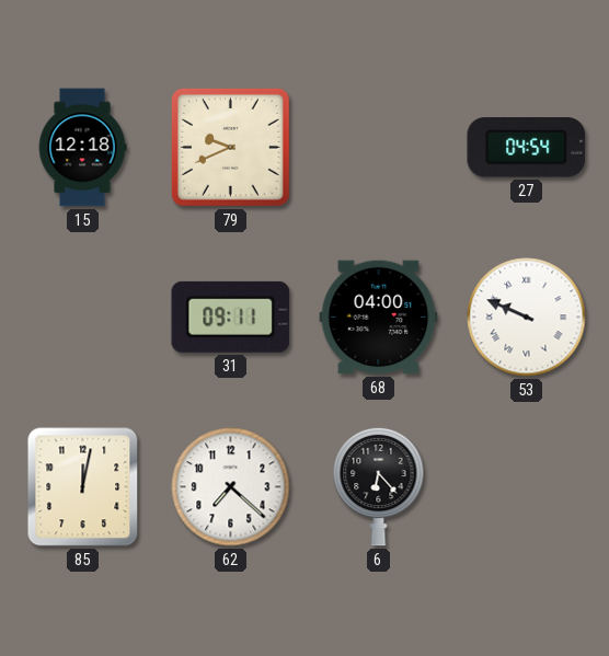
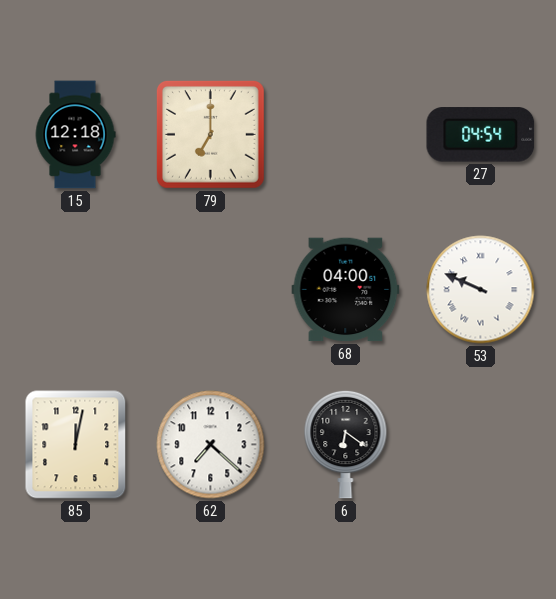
79: 9:41 -> 7:00
31: 09:11 -> none
6: 6:23 -> 6:21
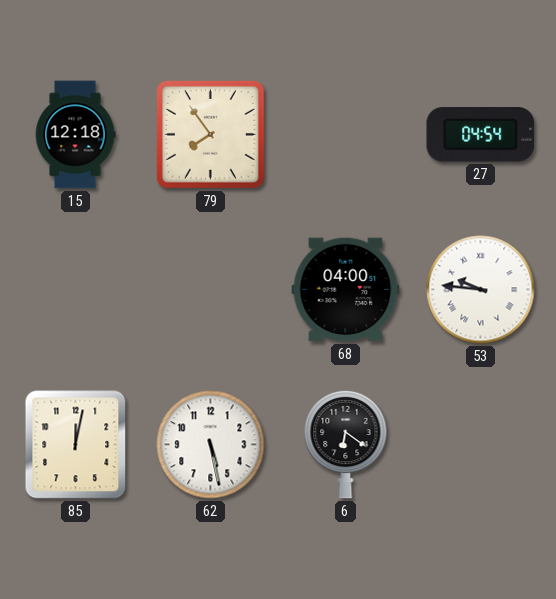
79: 7:00 -> 7:54
53: 9:49 -> 9:46
62: 7:22 -> 5:28
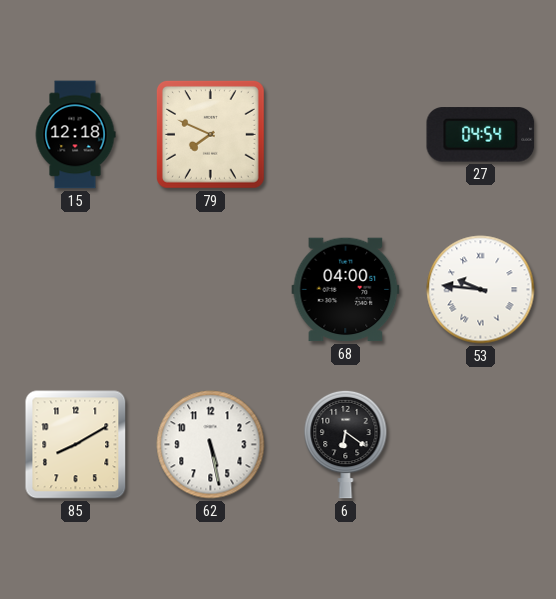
79: 7:54 -> 7:49
85: 12:02 -> 8:10
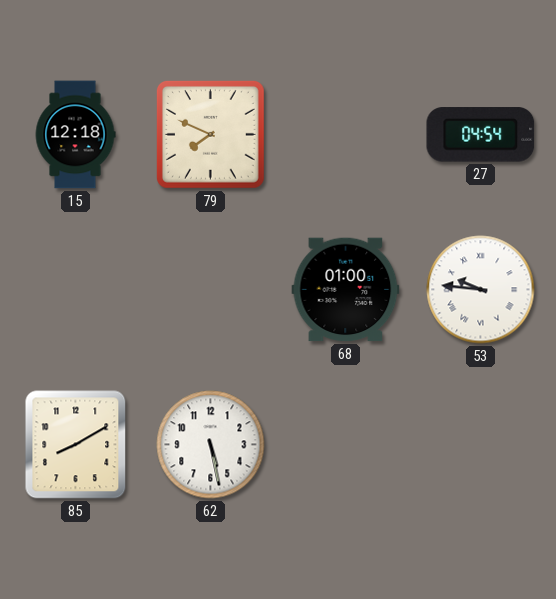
68: 04:00 -> 01:00
6: 6:21 -> none
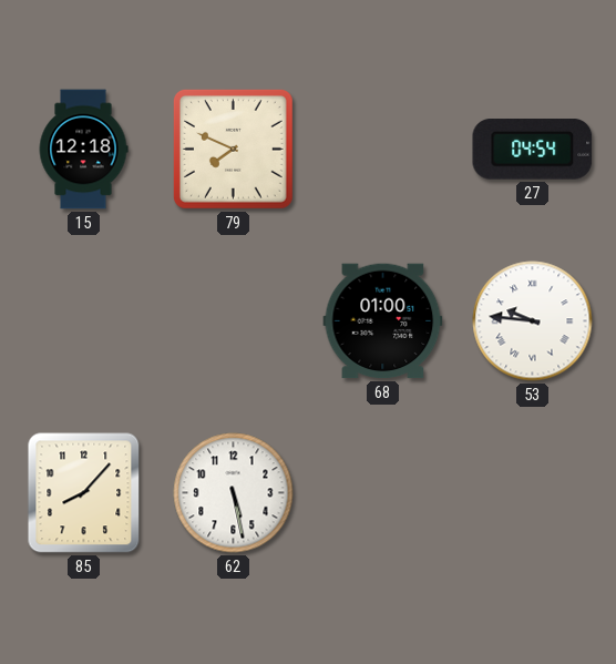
85: 8:10 -> 8:07
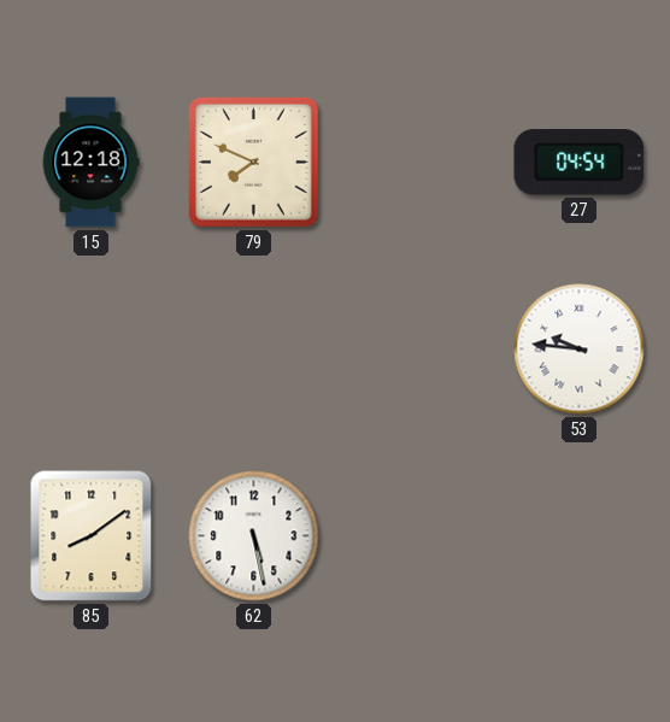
68: 01:00 -> none
85: 8:07 -> 8:09
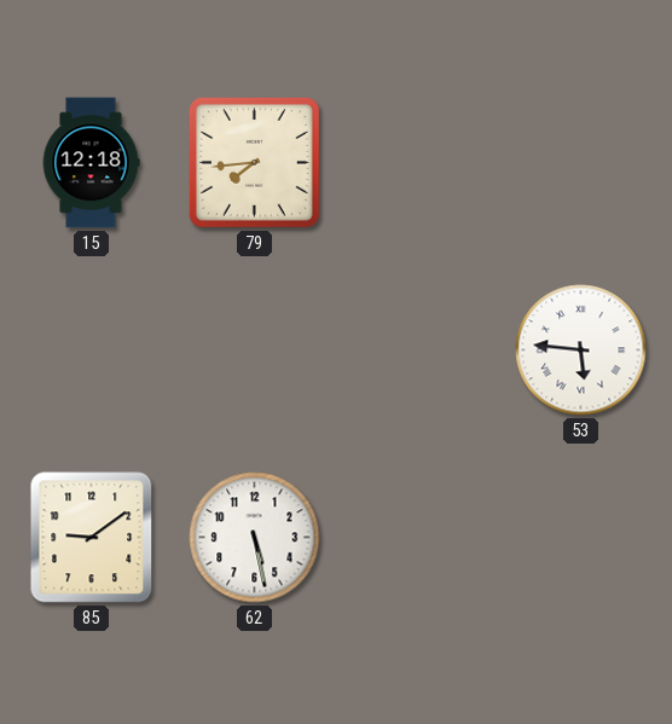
79: 7:49 -> 7:44
27: 04:54 -> none
53: 9:46 -> 5:46
85: 8:09 -> 9:09
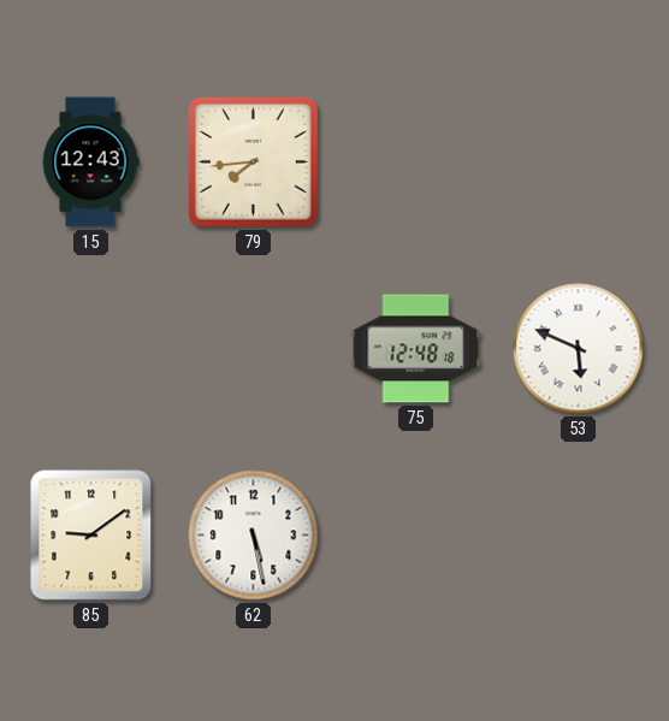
15: 12:18 -> 12:43
75: none -> 12:48
53: 5:46 -> 5:49
